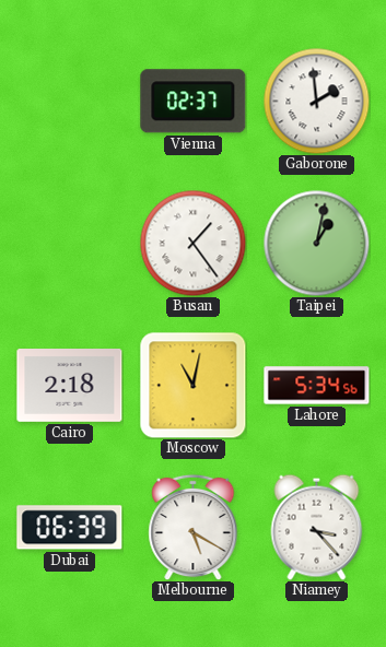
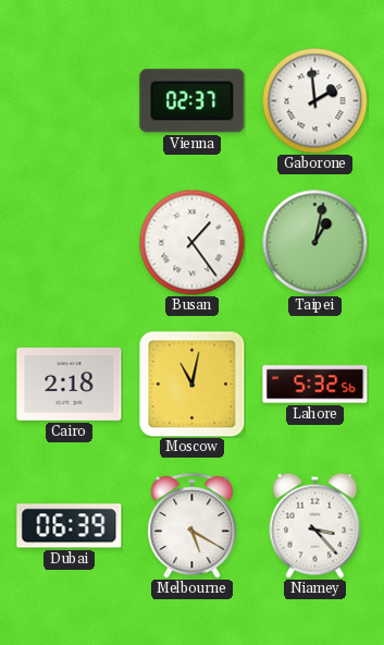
Lahore: 5:34 -> 5:32
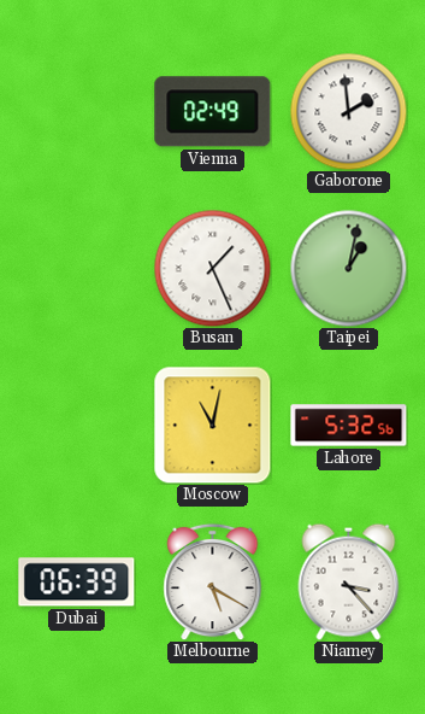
Vienna: 02:37 -> 02:49
Busan: 1:24 -> 1:26
Cairo: 2:18 -> none
